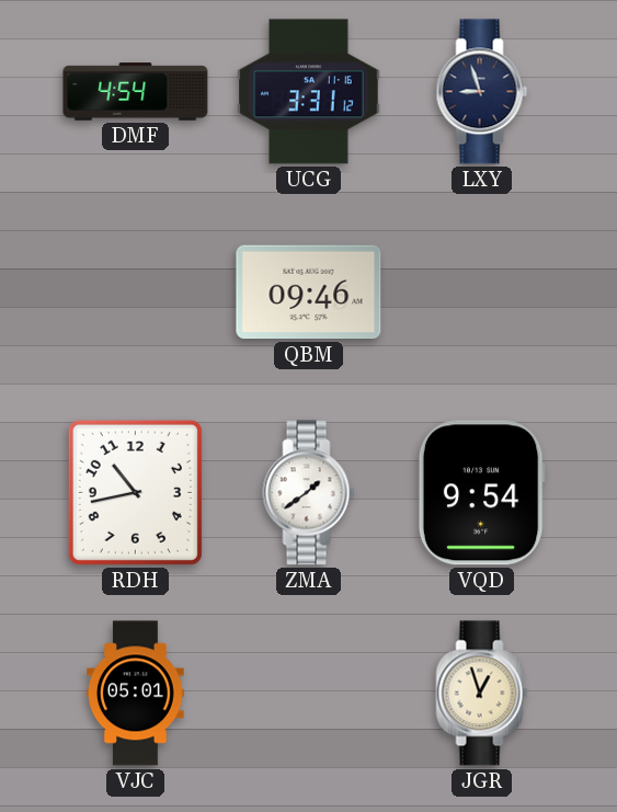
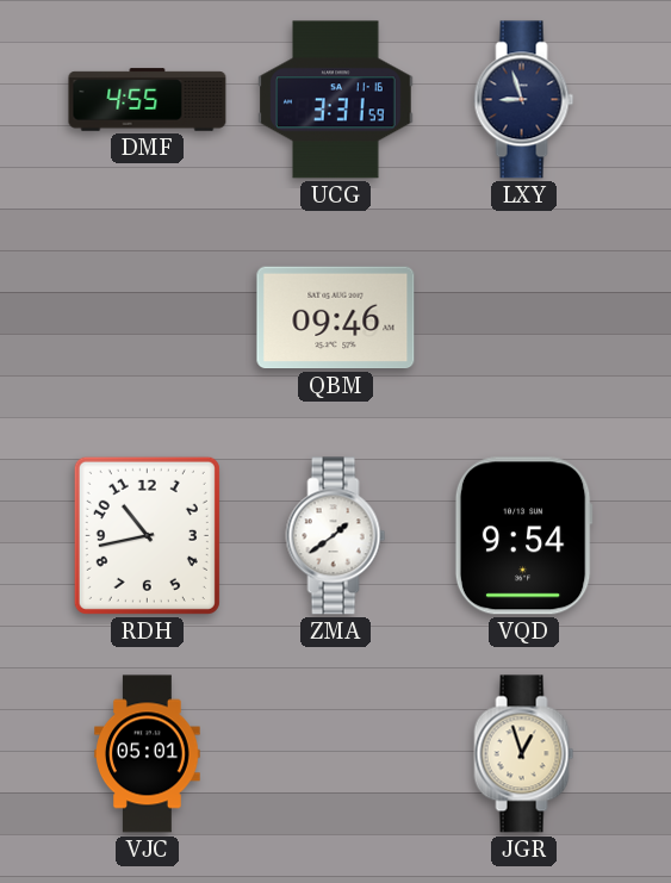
DMF: 4:54 -> 4:55
UCG: 3:31:12 -> 3:31:59
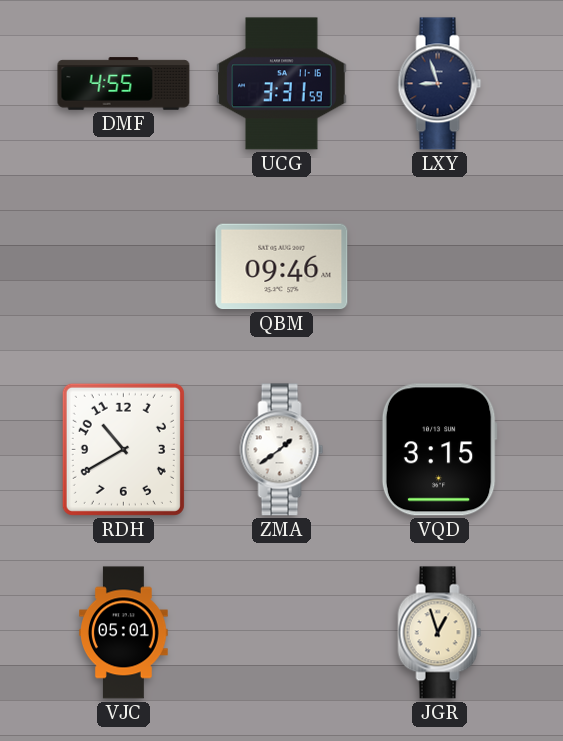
RDH: 10:43 -> 10:40
VQD: 9:54 -> 3:15
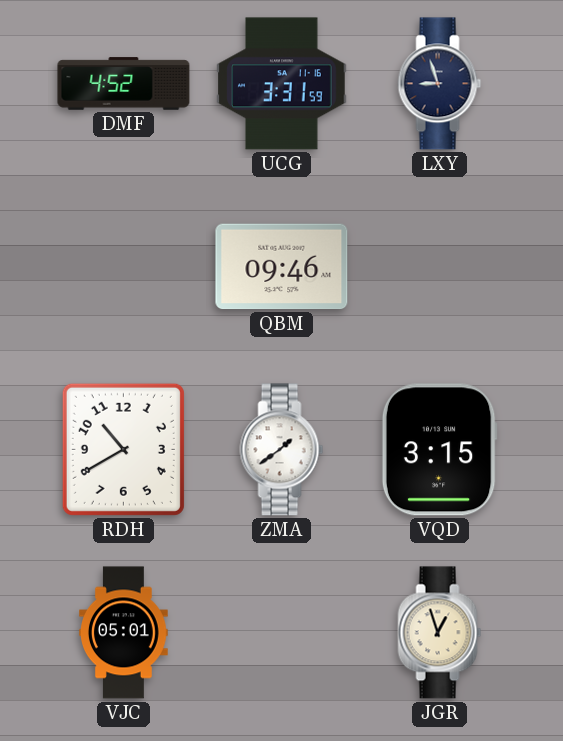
DMF: 4:55 -> 4:52
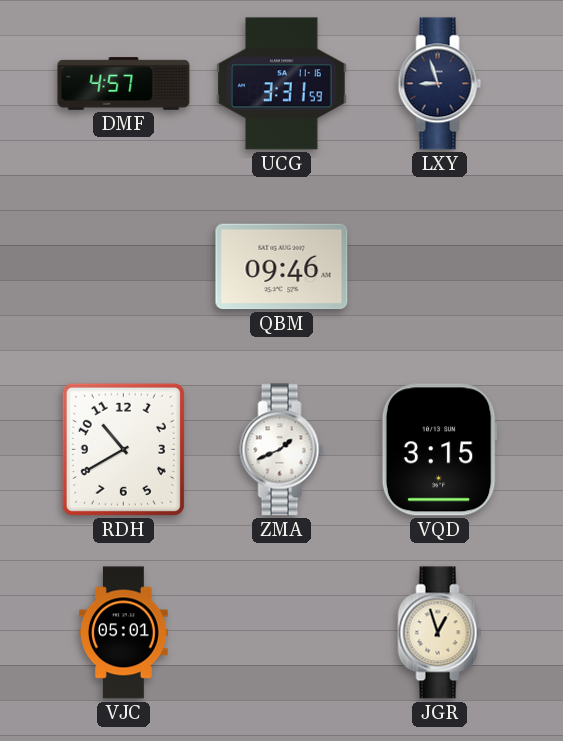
DMF: 4:52 -> 4:57
ZMA: 1:39 -> 1:41
